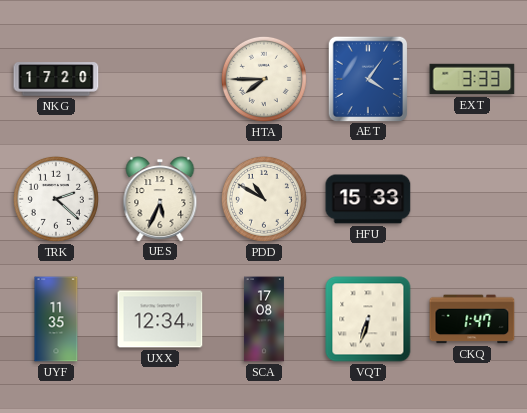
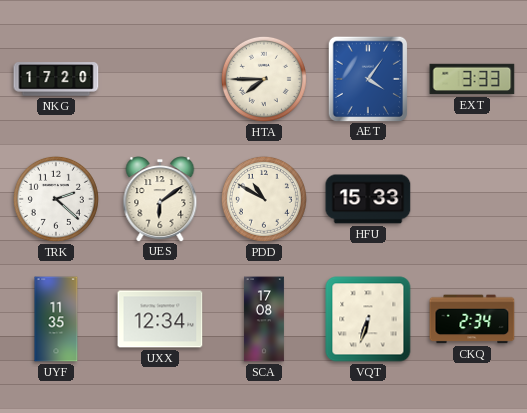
UES: 5:34 -> 6:09
CKQ: 1:47 -> 2:34
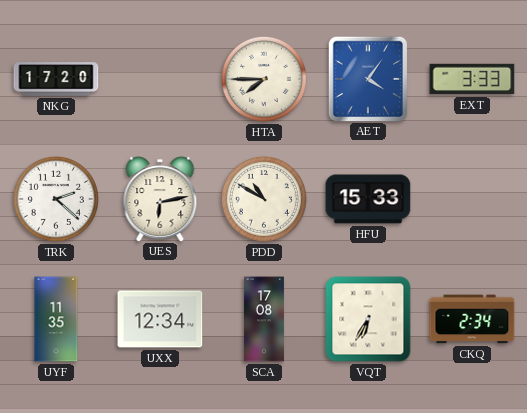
UES: 6:09 -> 6:13
VQT: 6:33 -> 6:35
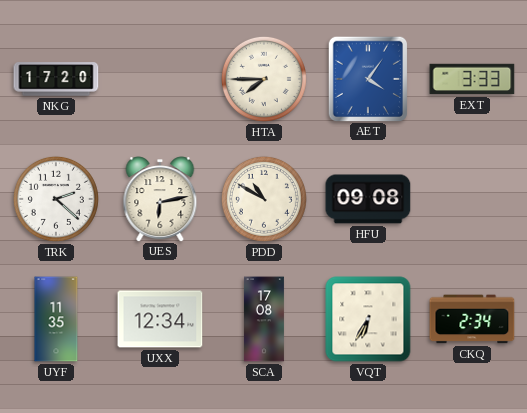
HFU: 15:33 -> 09:08
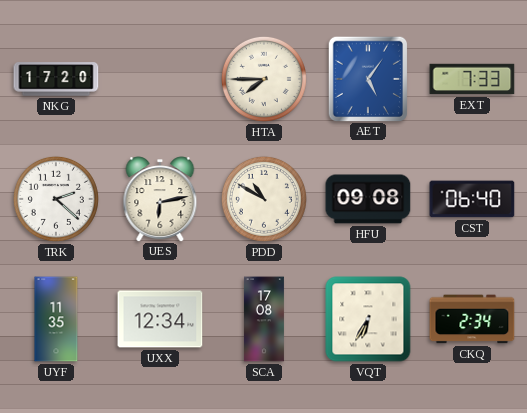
AET: 4:06 -> 5:06
EXT: 3:33 -> 7:33
CST: none -> 06:40
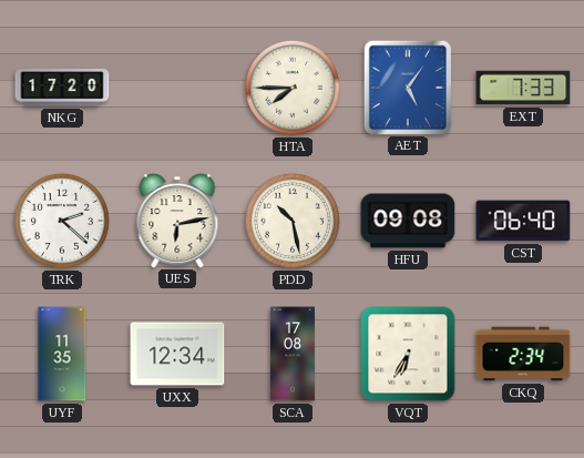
PDD: 10:50 -> 10:28
